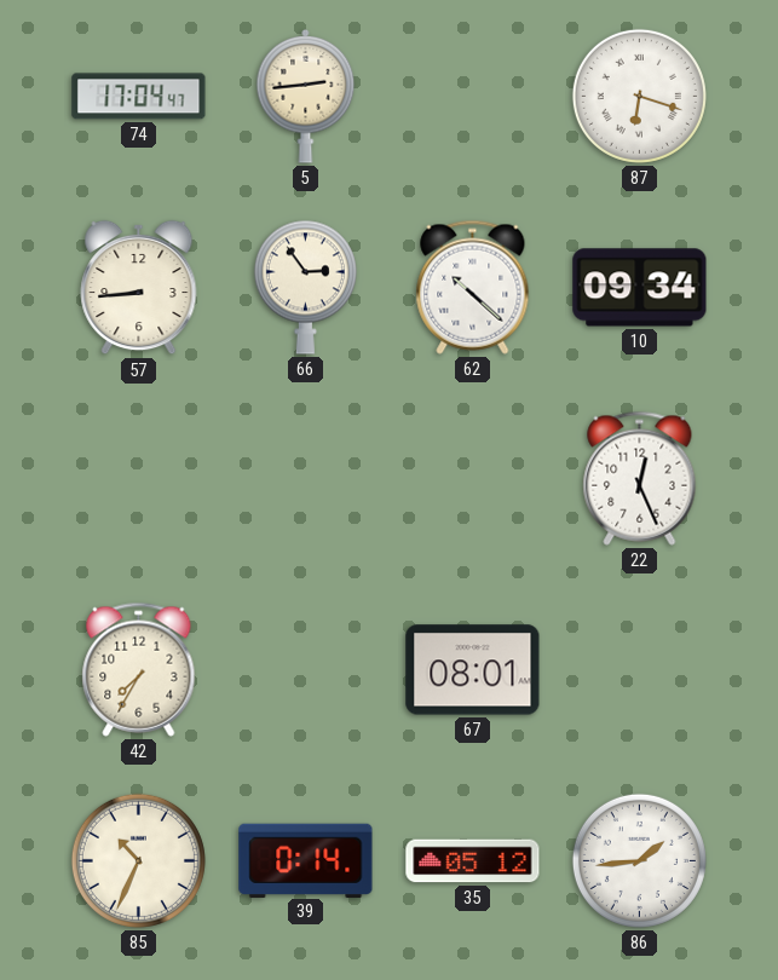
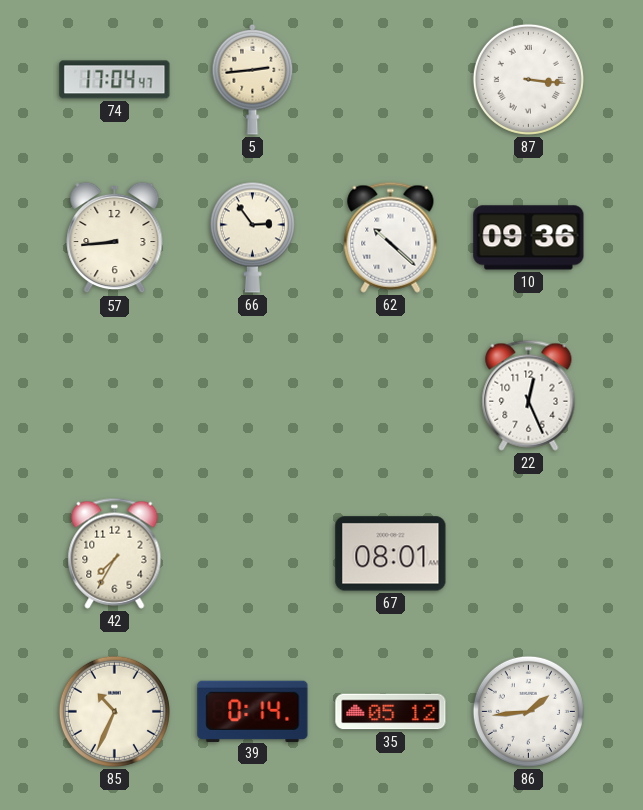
87: 6:18 -> 3:16
10: 09:34 -> 09:36
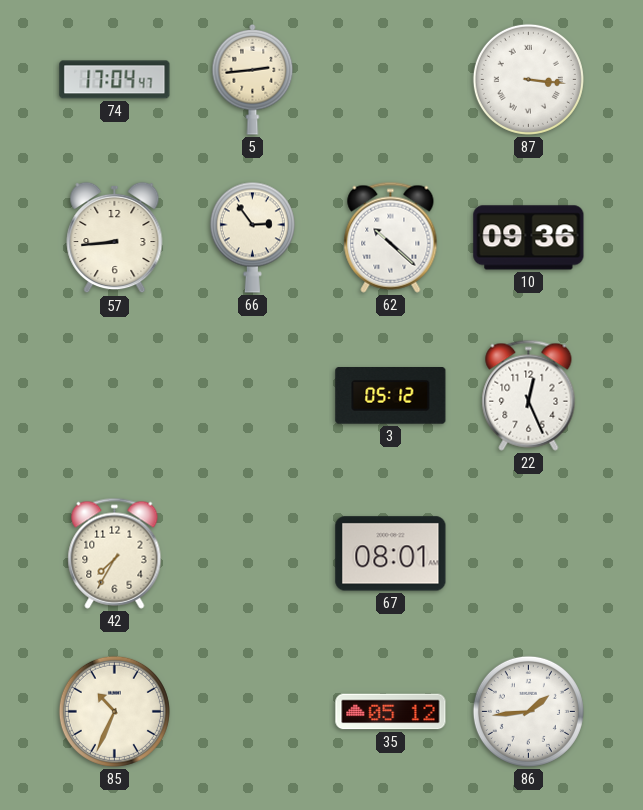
3: none -> 05:12
39: 0:14 -> none
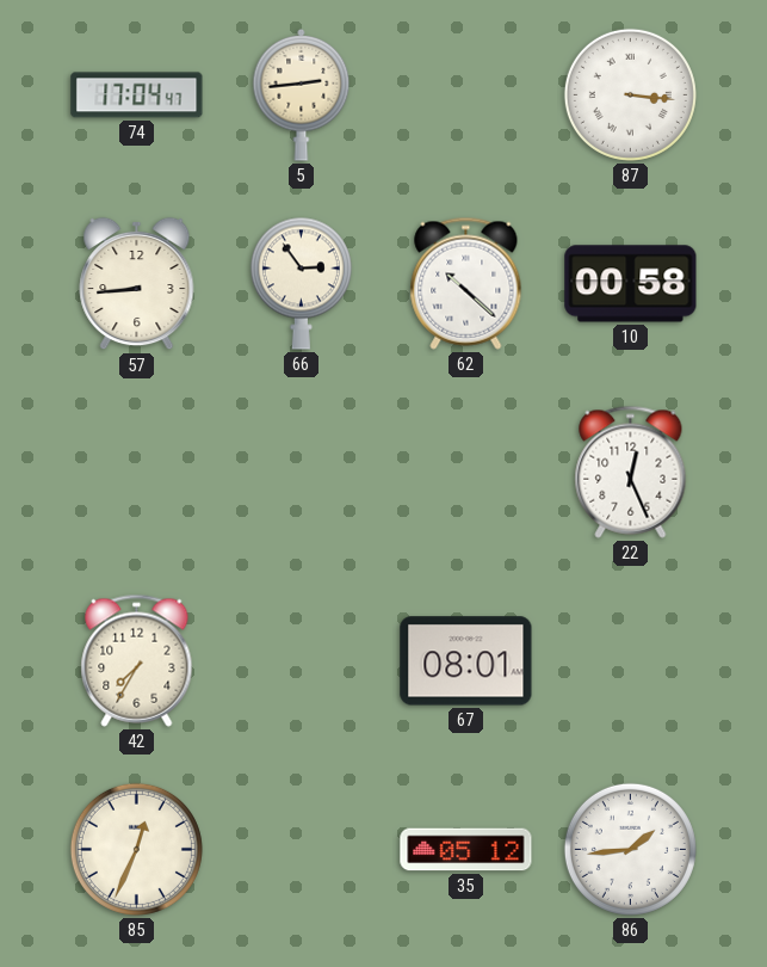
10: 09:36 -> 00:58
3: 05:12 -> none
85: 10:34 -> 12:34
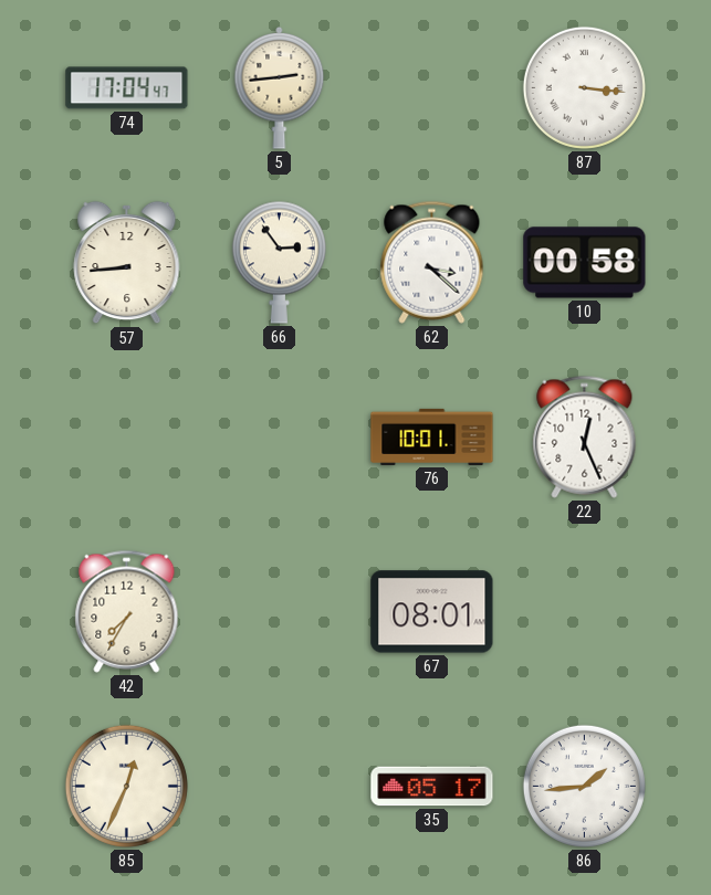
62: 10:22 -> 3:22
76: none -> 10:01
35: 05:12 -> 05:17
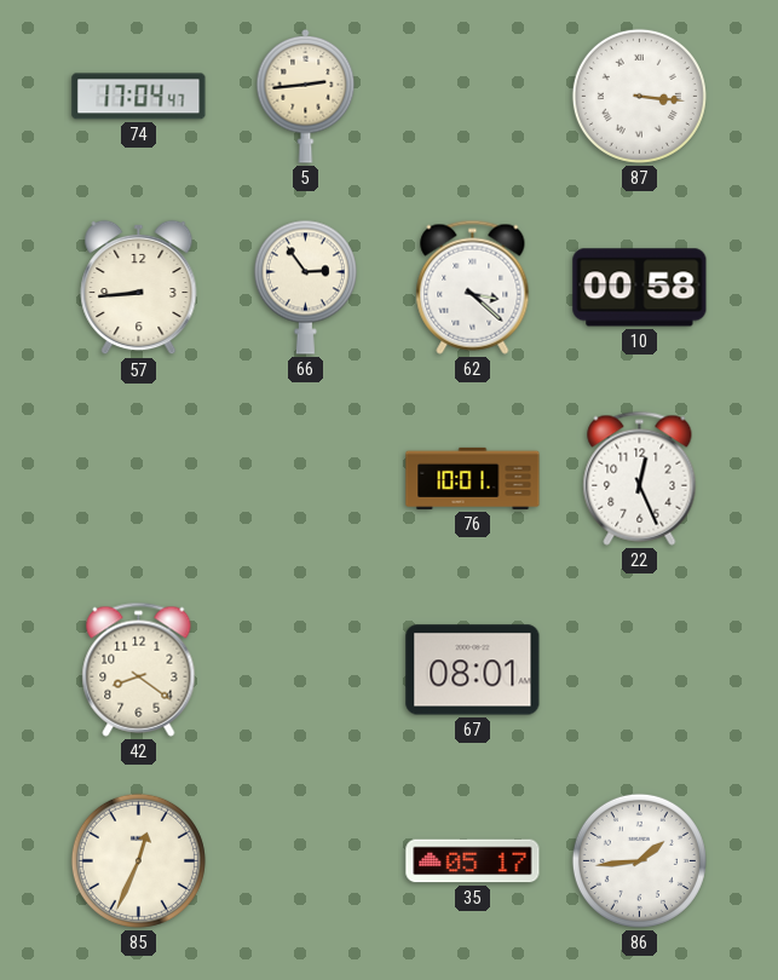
42: 7:35 -> 8:21
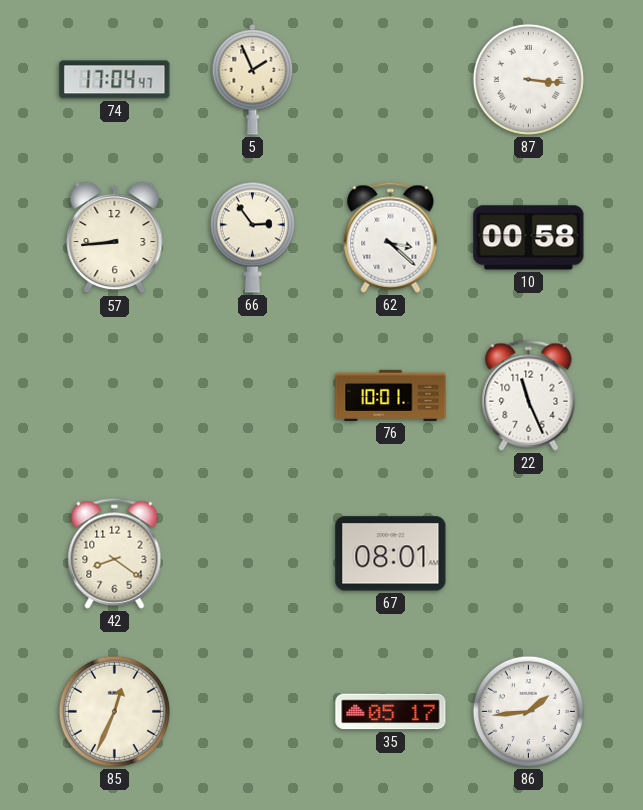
5: 2:44 -> 1:56
22: 12:26 -> 11:26
